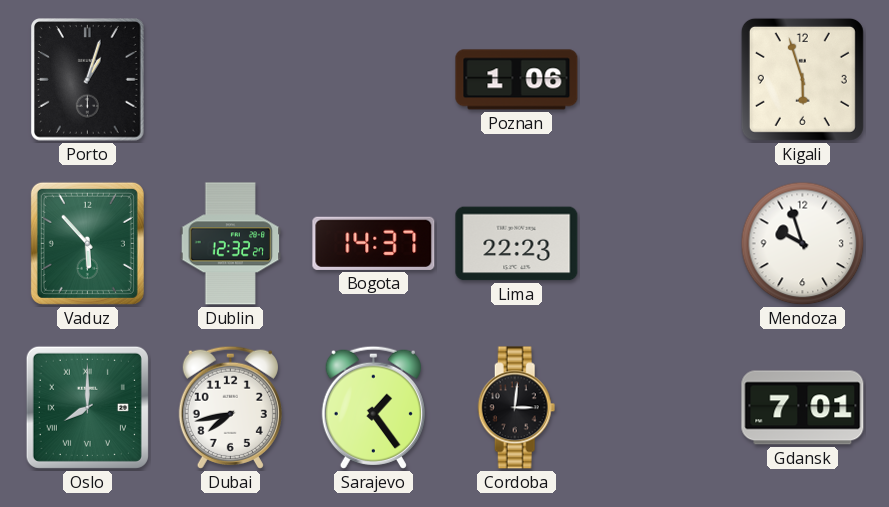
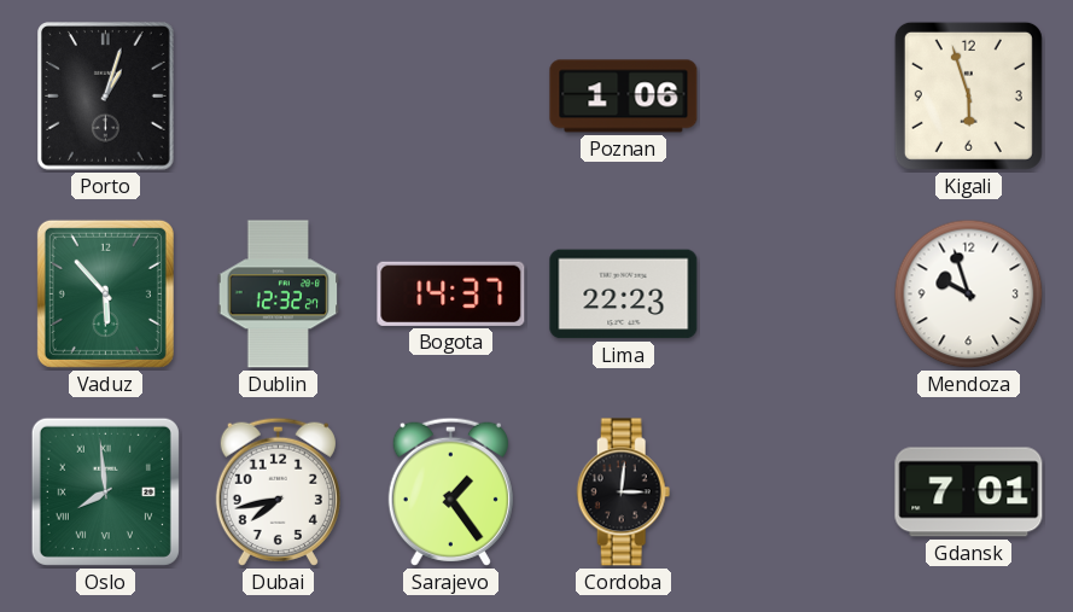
Oslo: 8:00 -> 7:59
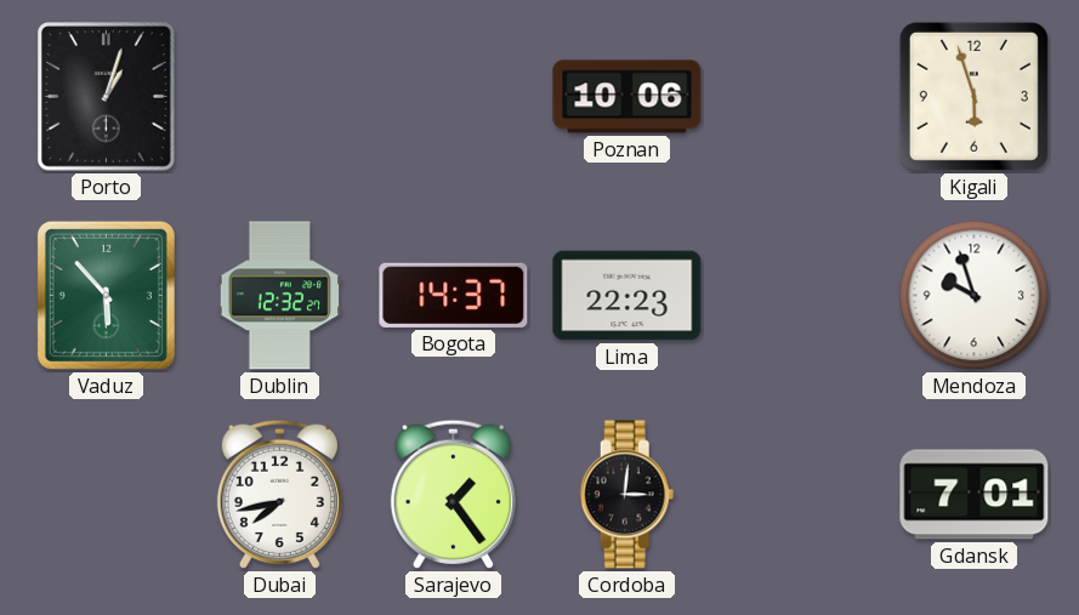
Poznan: 1:06 -> 10:06
Oslo: 7:59 -> none
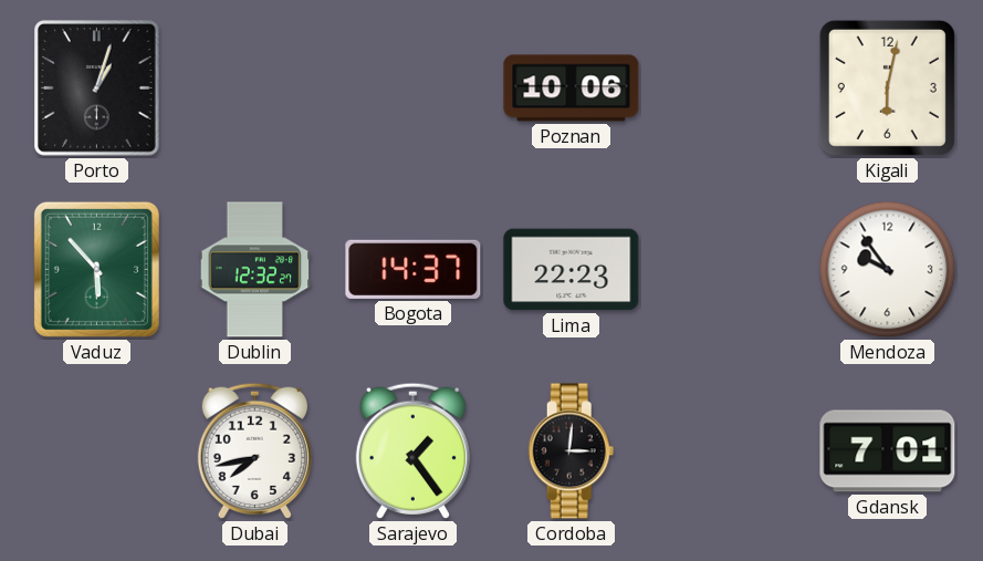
Kigali: 5:57 -> 6:02
Mendoza: 9:57 -> 9:54
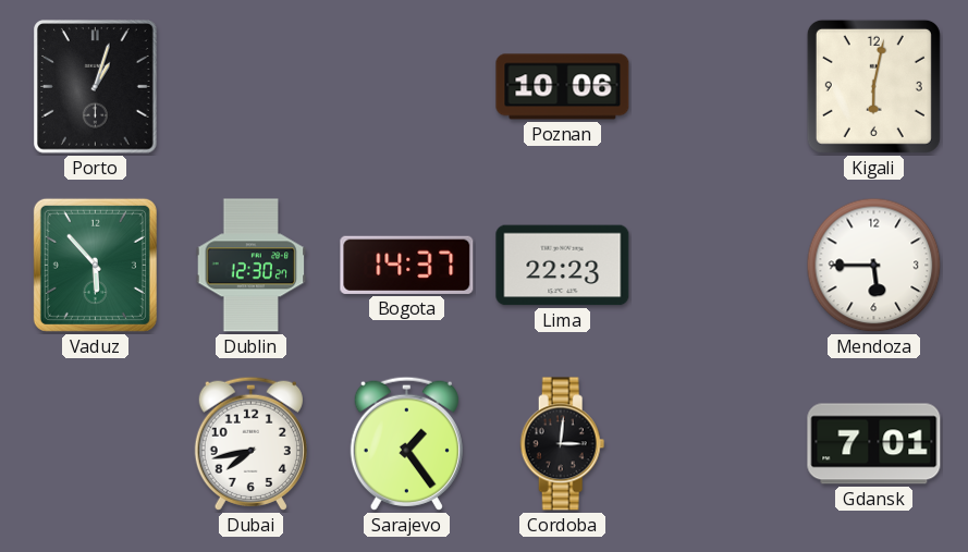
Dublin: 12:32 -> 12:30
Mendoza: 9:54 -> 5:45
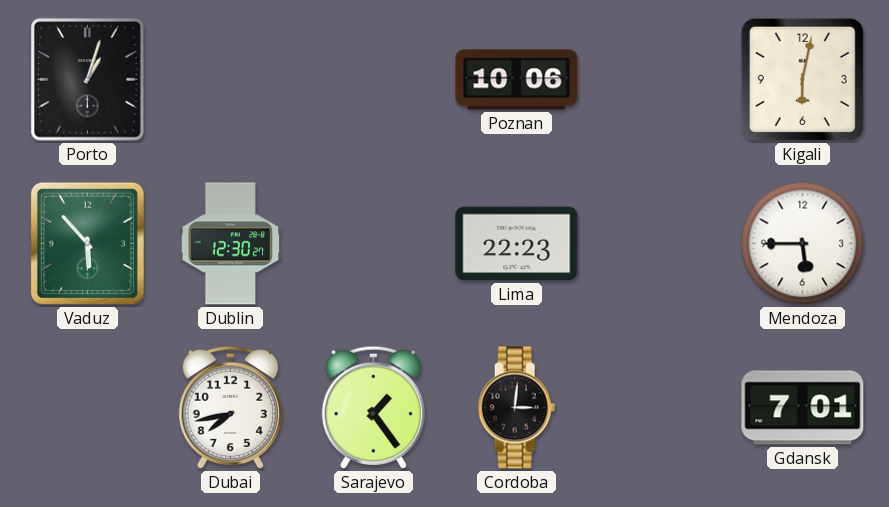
Bogota: 14:37 -> none
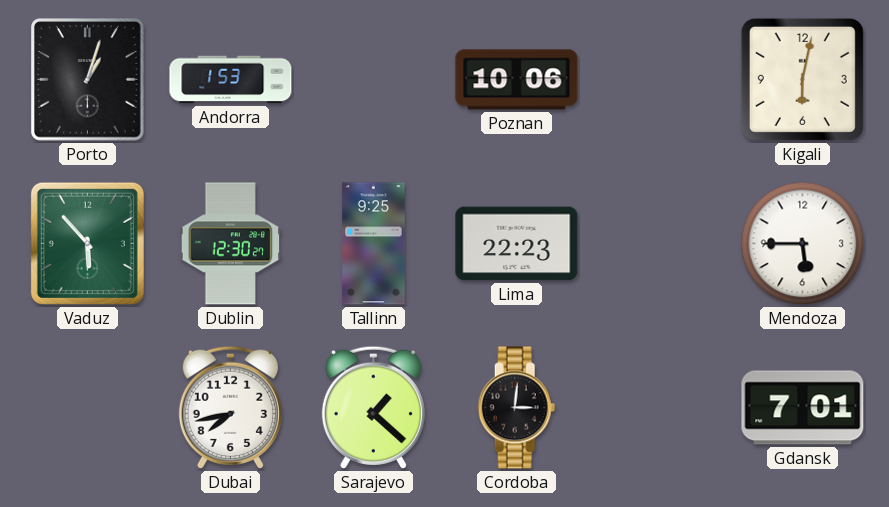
Andorra: none -> 1:53
Tallinn: none -> 9:25
Sarajevo: 1:24 -> 1:22
